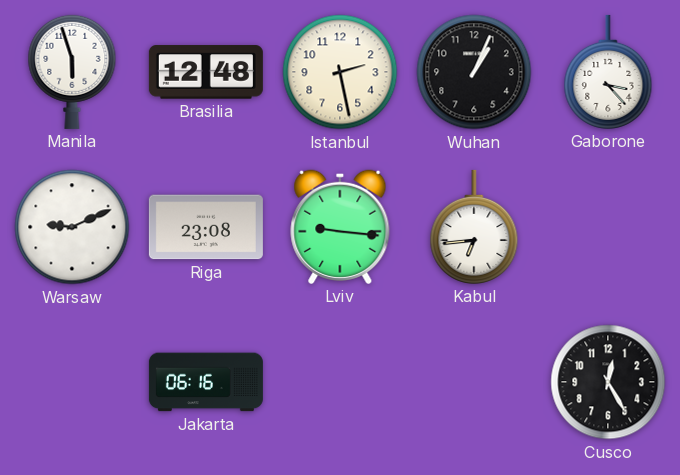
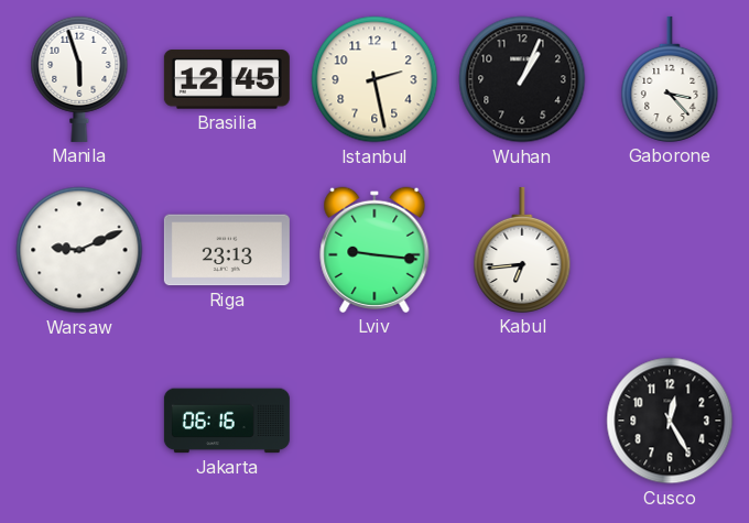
Brasilia: 12:48 -> 12:45
Riga: 23:08 -> 23:13
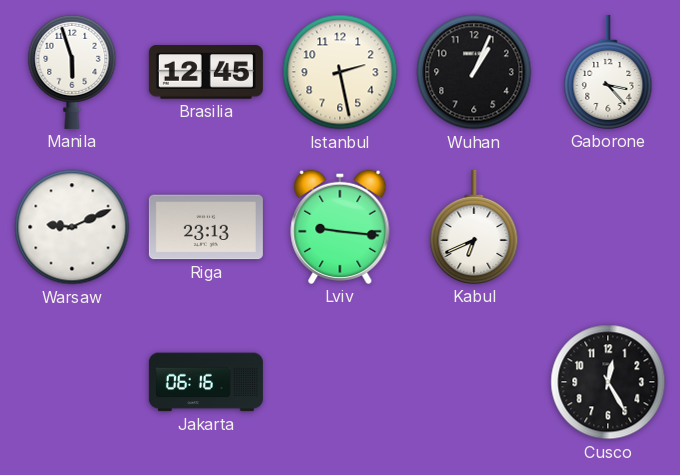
Kabul: 6:44 -> 6:41
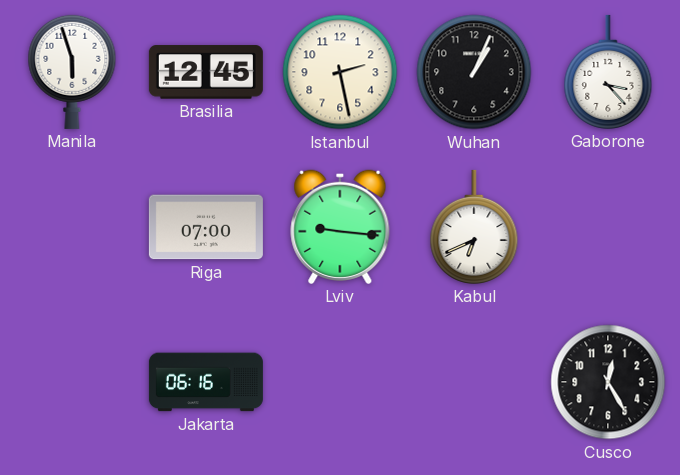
Warsaw: 9:11 -> none
Riga: 23:13 -> 07:00
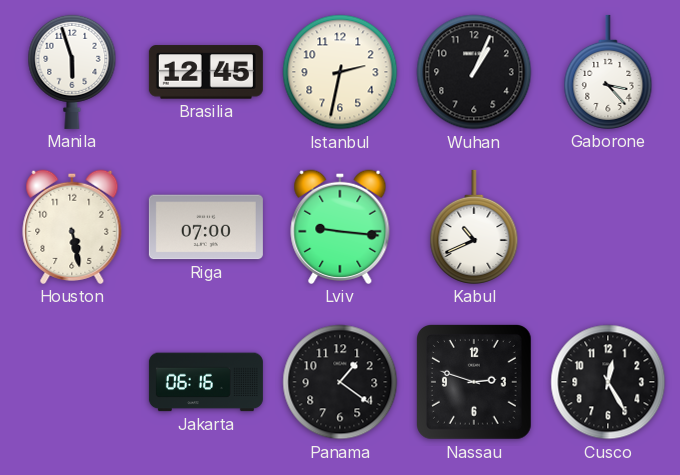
Istanbul: 2:28 -> 2:32
Houston: none -> 5:28
Kabul: 6:41 -> 10:41
Panama: none -> 1:21
Nassau: none -> 2:48
